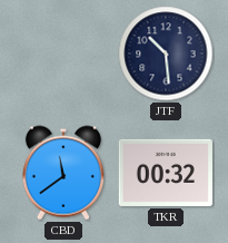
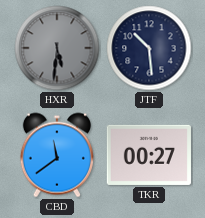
HXR: none -> 5:31
TKR: 00:32 -> 00:27
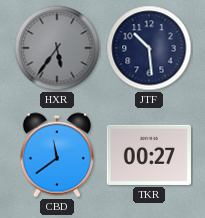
HXR: 5:31 -> 5:36
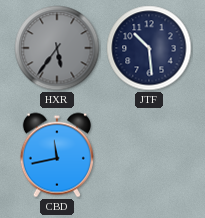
CBD: 11:39 -> 11:43
TKR: 00:27 -> none
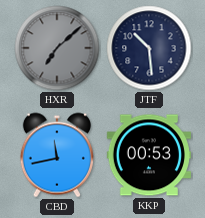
HXR: 5:36 -> 7:08
KKP: none -> 00:53
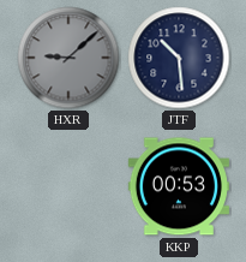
HXR: 7:08 -> 9:08
CBD: 11:43 -> none
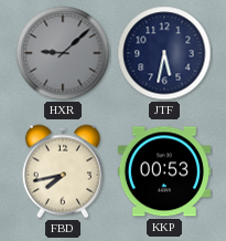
JTF: 10:29 -> 5:32
FBD: none -> 7:43
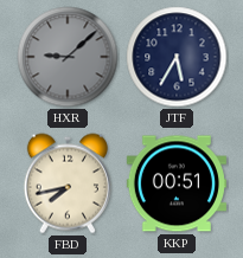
JTF: 5:32 -> 5:35
KKP: 00:53 -> 00:51
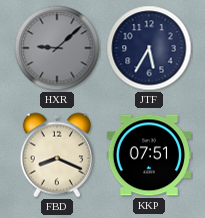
FBD: 7:43 -> 8:19
KKP: 00:51 -> 07:51
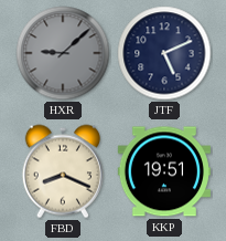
JTF: 5:35 -> 5:11
KKP: 07:51 -> 19:51
